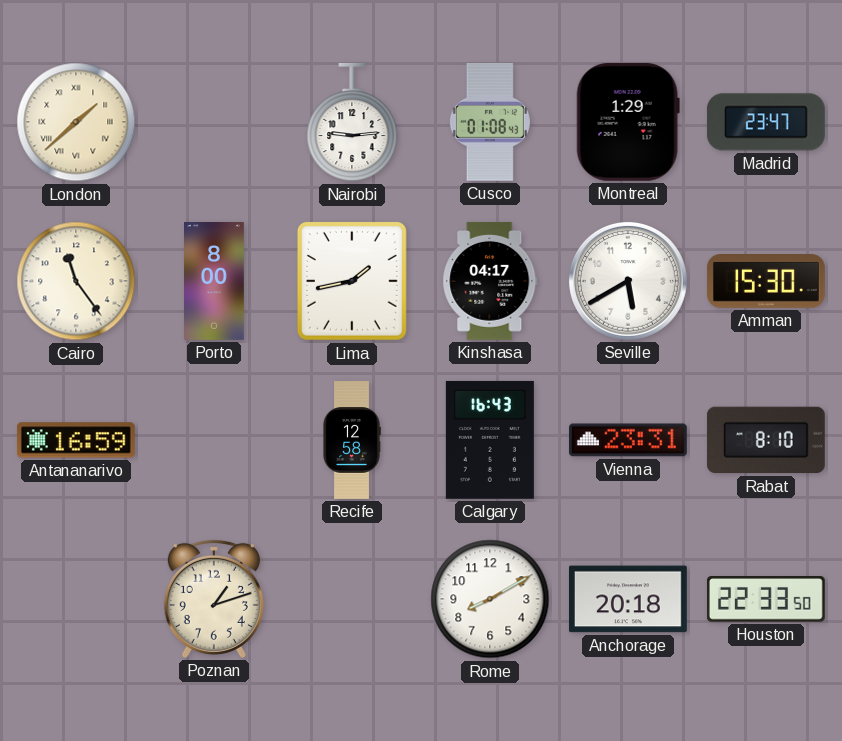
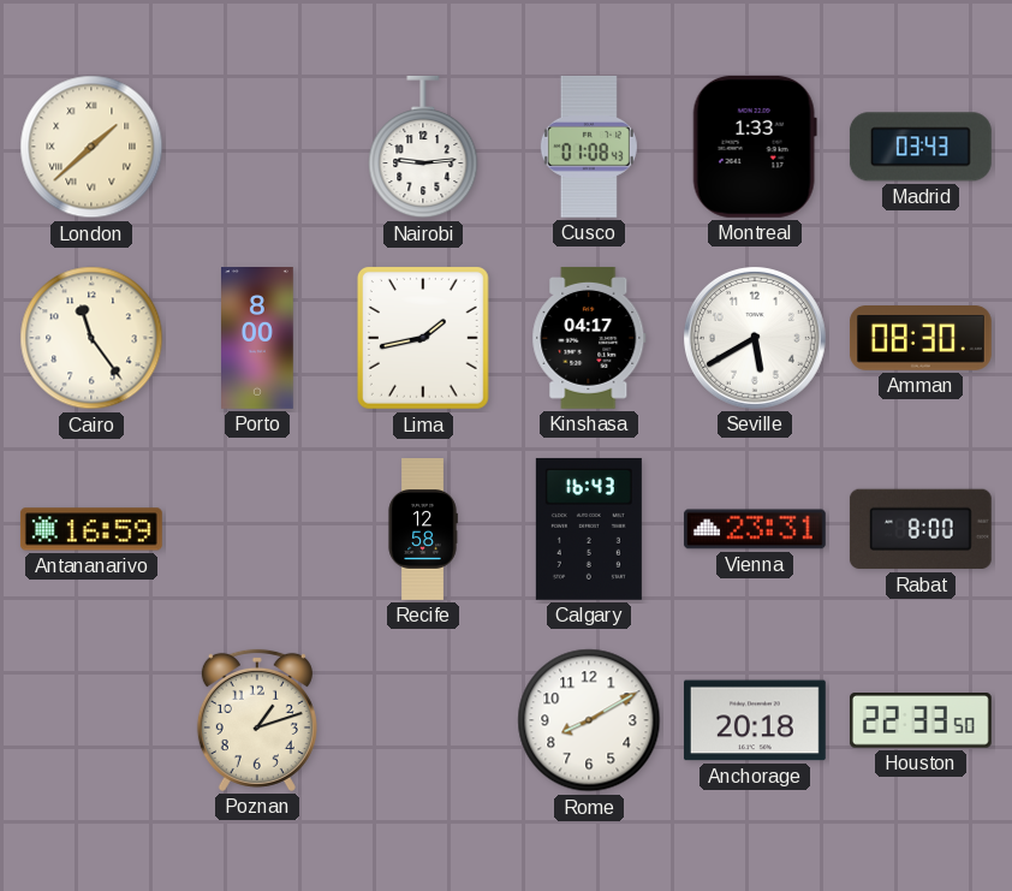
Montreal: 1:29 -> 1:33
Madrid: 23:47 -> 03:43
Amman: 15:30 -> 08:30
Rabat: 8:10 -> 8:00
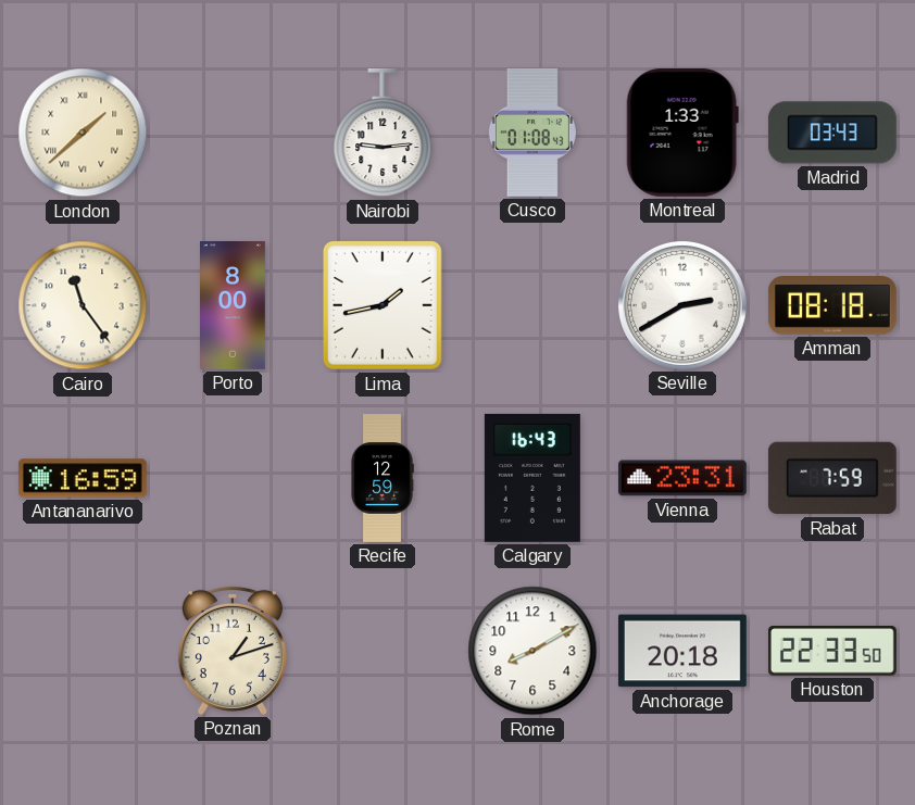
Kinshasa: 04:17 -> none
Seville: 5:40 -> 2:40
Amman: 08:30 -> 08:18
Recife: 12:58 -> 12:59
Rabat: 8:00 -> 7:59
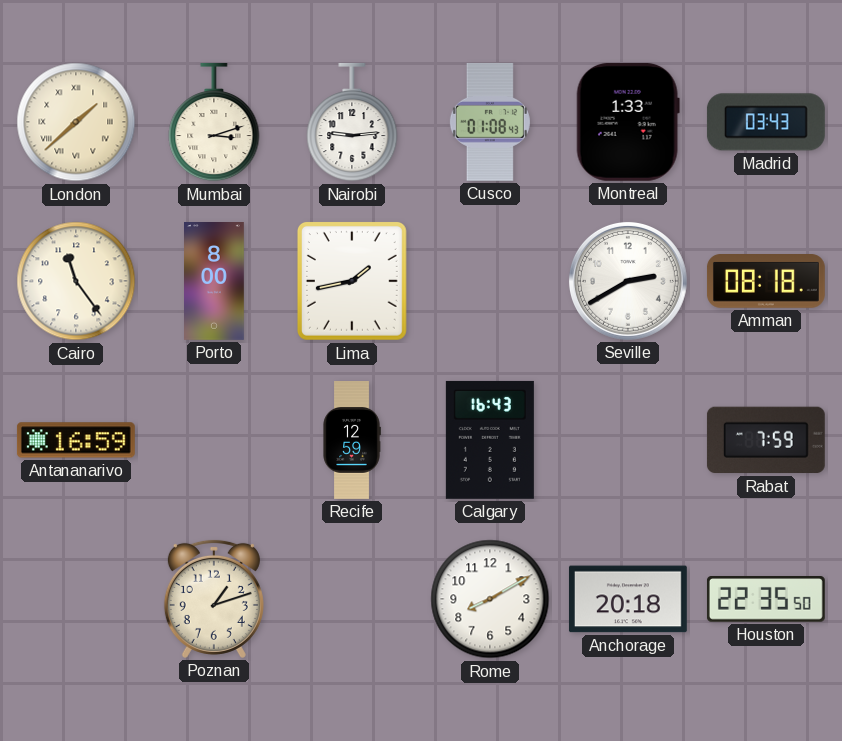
Mumbai: none -> 3:12
Vienna: 23:31 -> none
Houston: 22:33 -> 22:35
